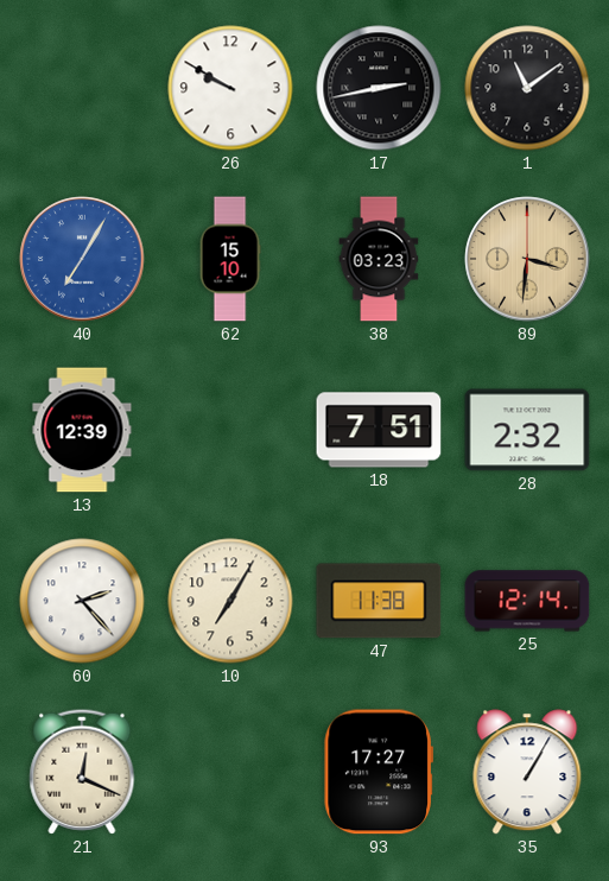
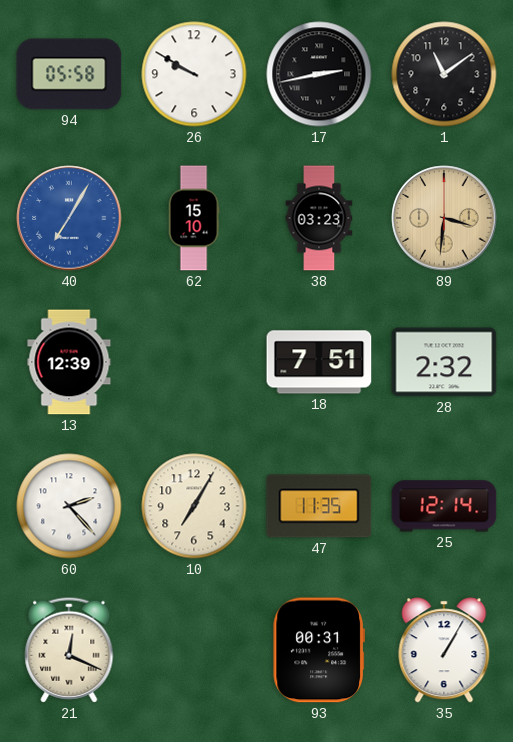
94: none -> 05:58
47: 11:38 -> 11:35
93: 17:27 -> 00:31
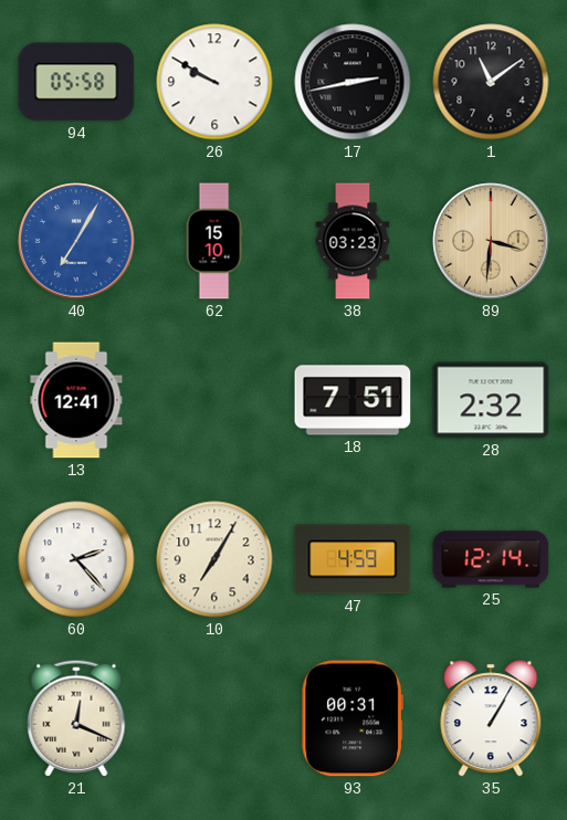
13: 12:39 -> 12:41
47: 11:35 -> 4:59
